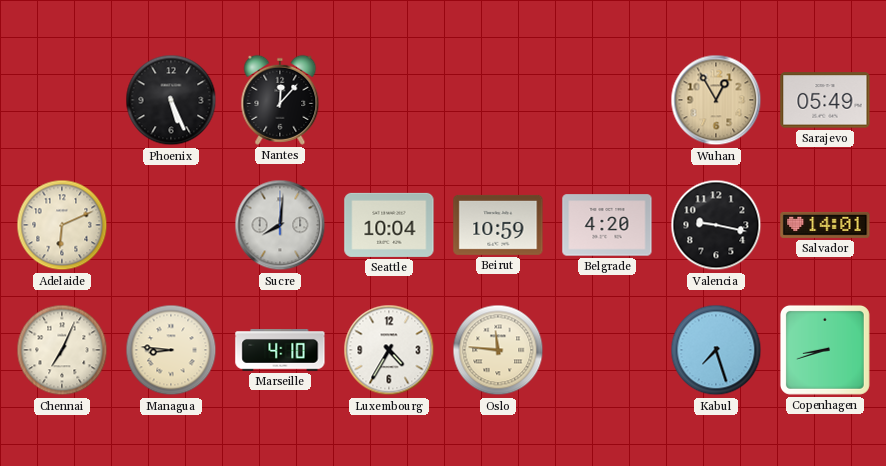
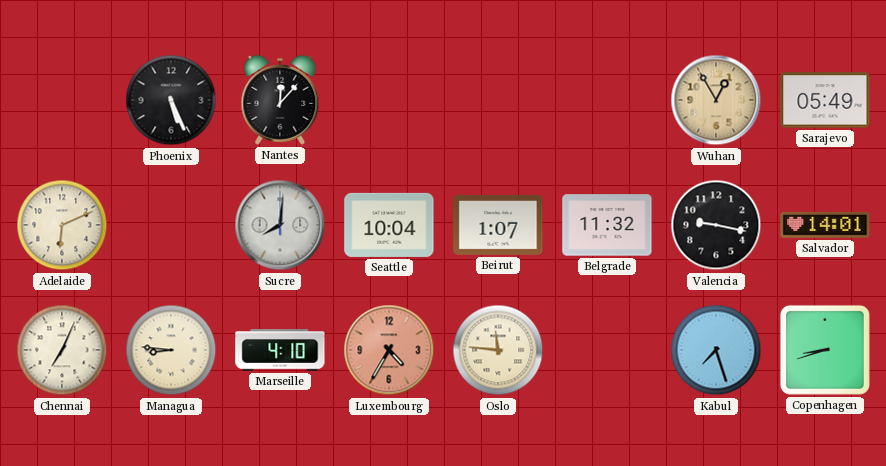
Beirut: 10:59 -> 1:07
Belgrade: 4:20 -> 11:32
Luxembourg dial: white -> salmon
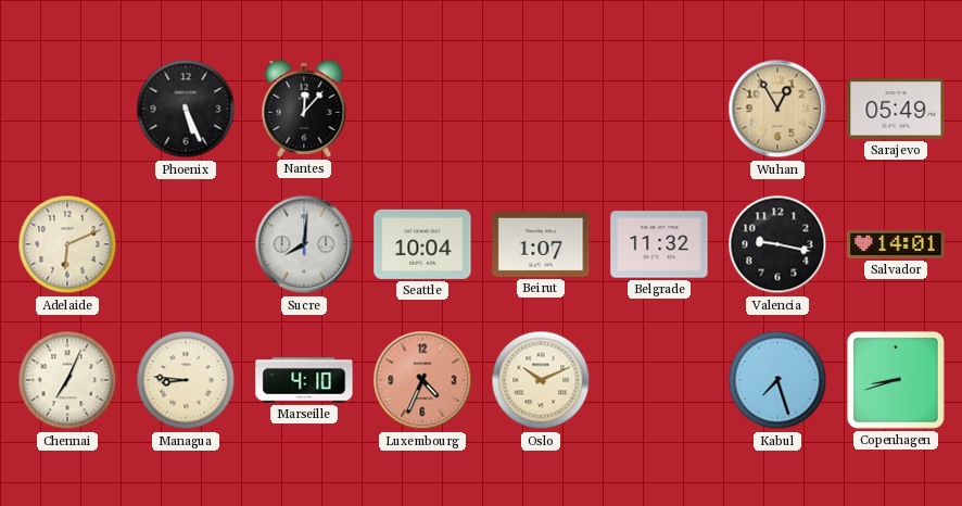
Luxembourg: 4:35 -> 4:34
Oslo: 11:46 -> 10:11
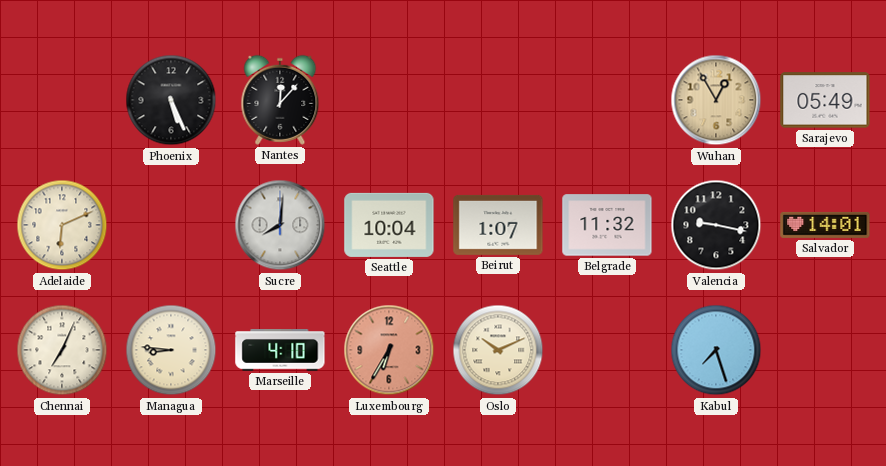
Luxembourg: 4:34 -> 6:35
Copenhagen: 8:42 -> none
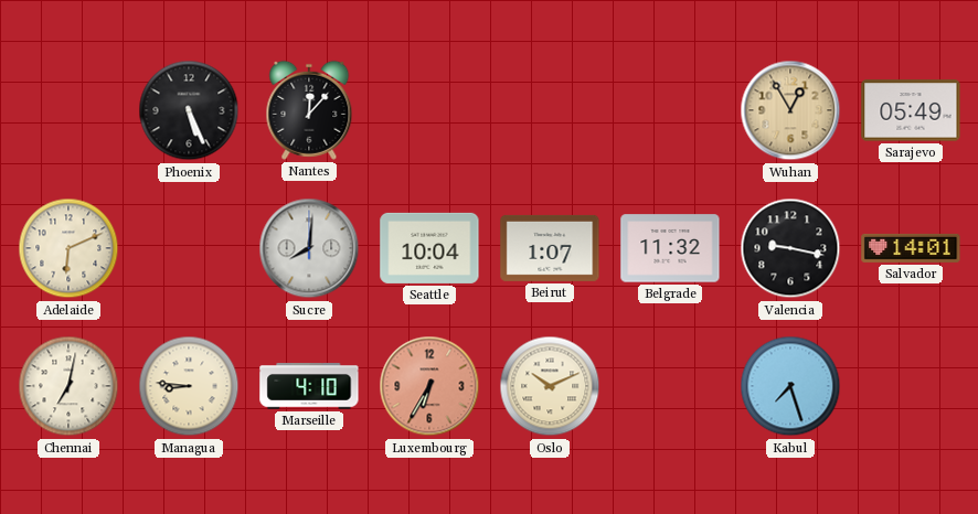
Chennai: 7:04 -> 7:02
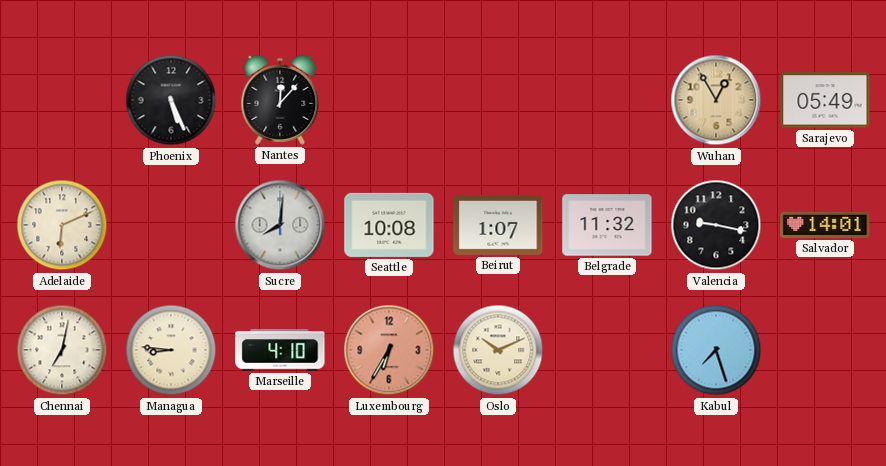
Seattle: 10:04 -> 10:08
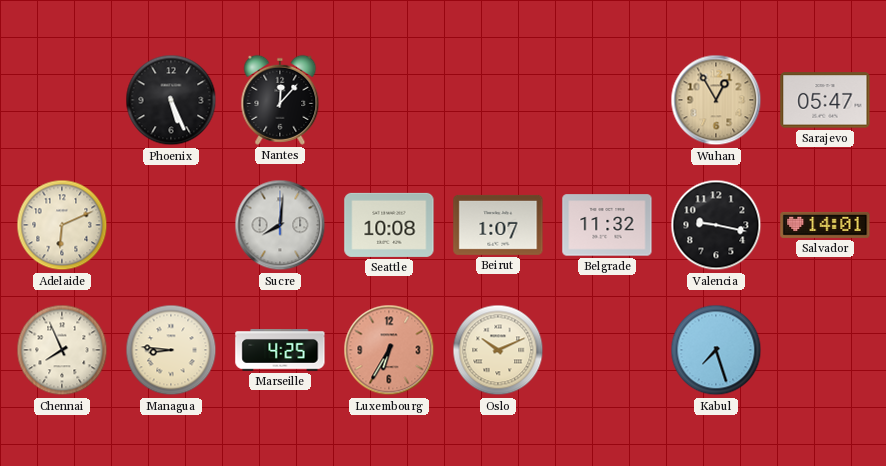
Sarajevo: 05:49 -> 05:47
Chennai: 7:02 -> 7:56
Marseille: 4:10 -> 4:25
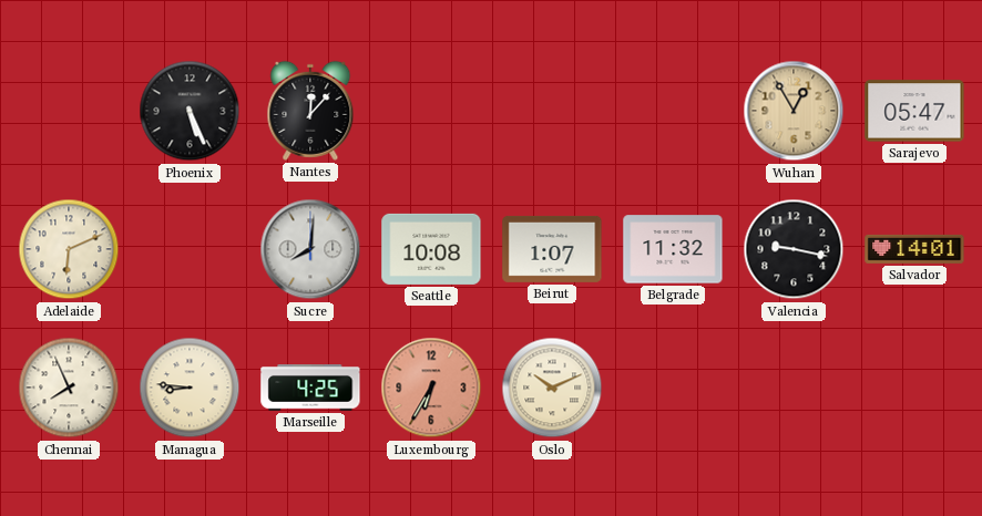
Kabul: 7:27 -> none
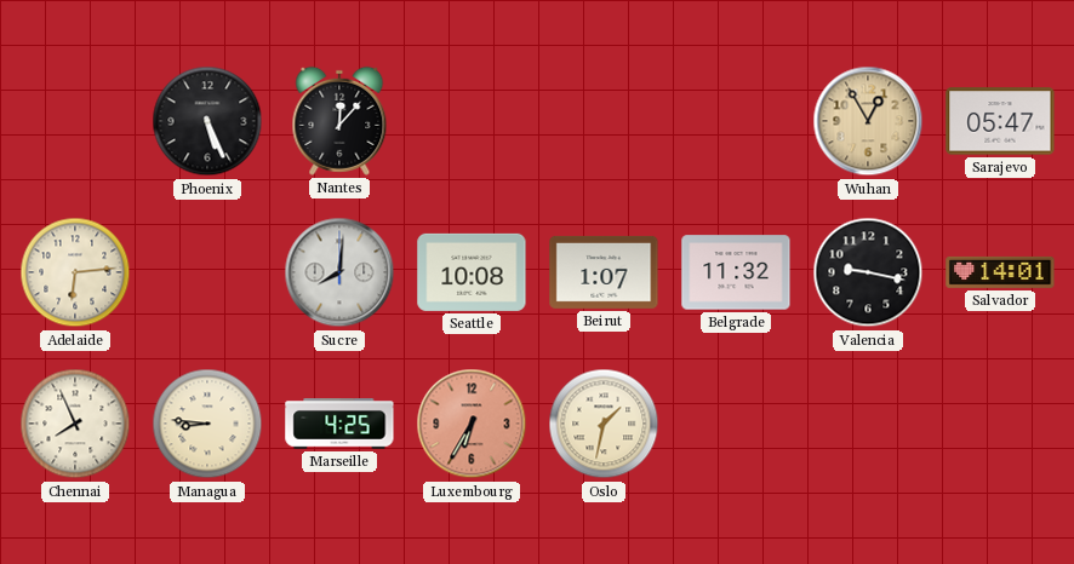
Adelaide: 6:11 -> 6:14
Oslo: 10:11 -> 1:32
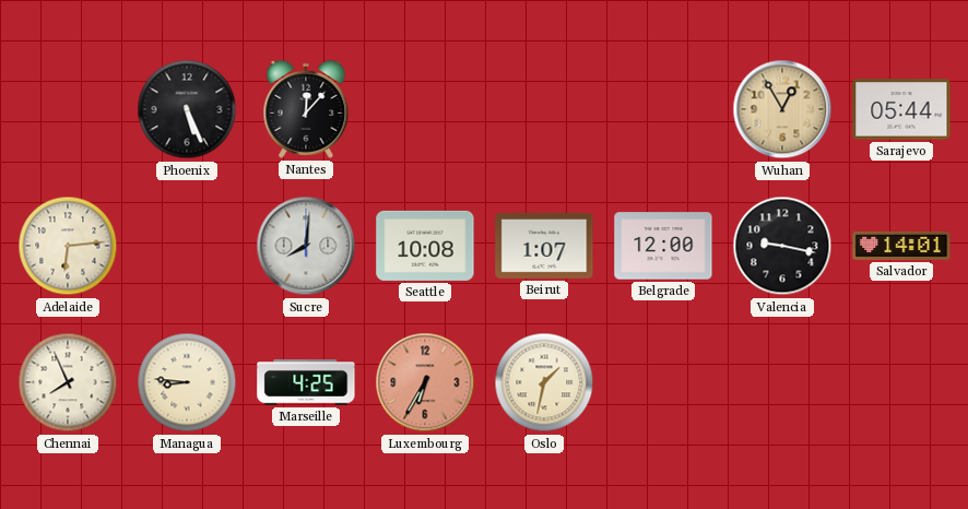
Sarajevo: 05:47 -> 05:44
Belgrade: 11:32 -> 12:00
